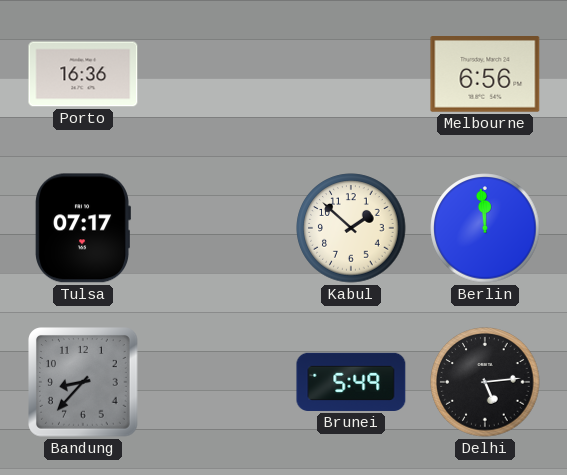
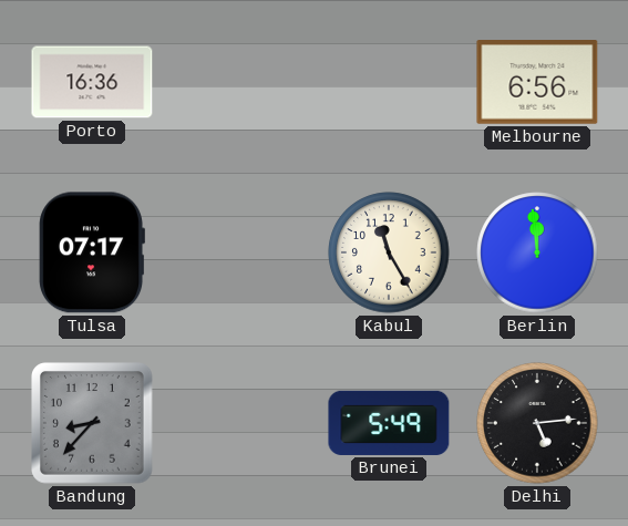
Kabul: 1:52 -> 11:25
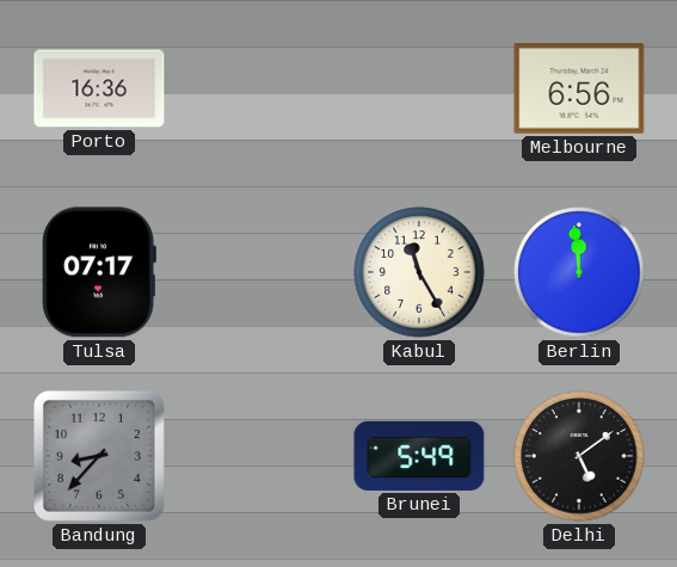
Delhi: 5:14 -> 5:09
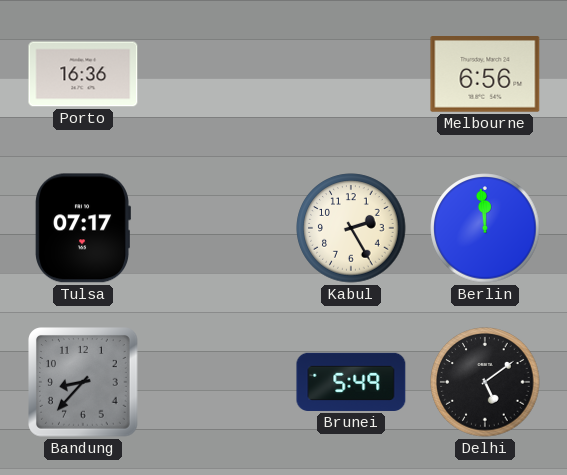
Kabul: 11:25 -> 2:25
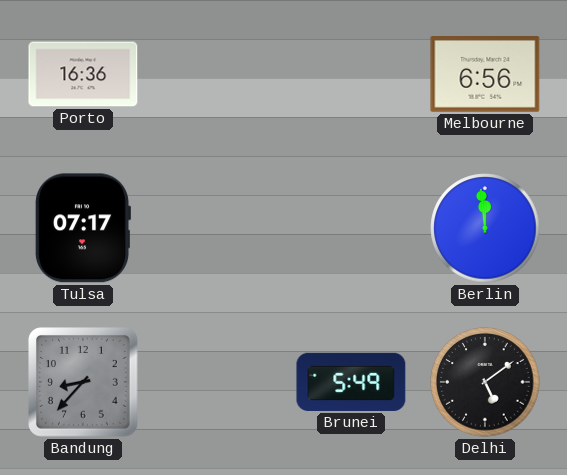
Kabul: 2:25 -> none
